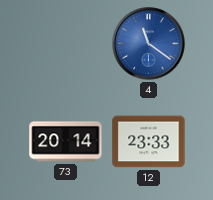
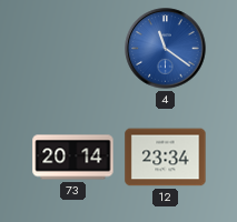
12: 23:33 -> 23:34
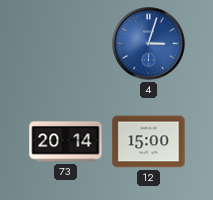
4: 11:21 -> 3:03
12: 23:34 -> 15:00
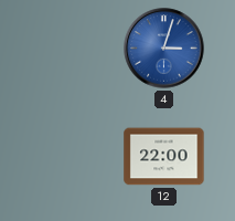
73: 20:14 -> none
12: 15:00 -> 22:00
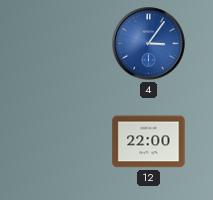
4: 3:03 -> 3:06
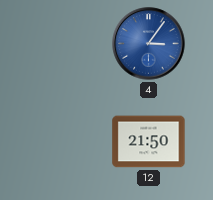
12: 22:00 -> 21:50
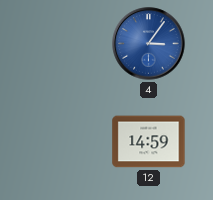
12: 21:50 -> 14:59
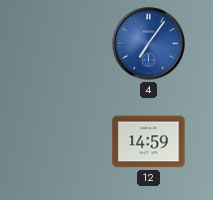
4: 3:06 -> 7:06
